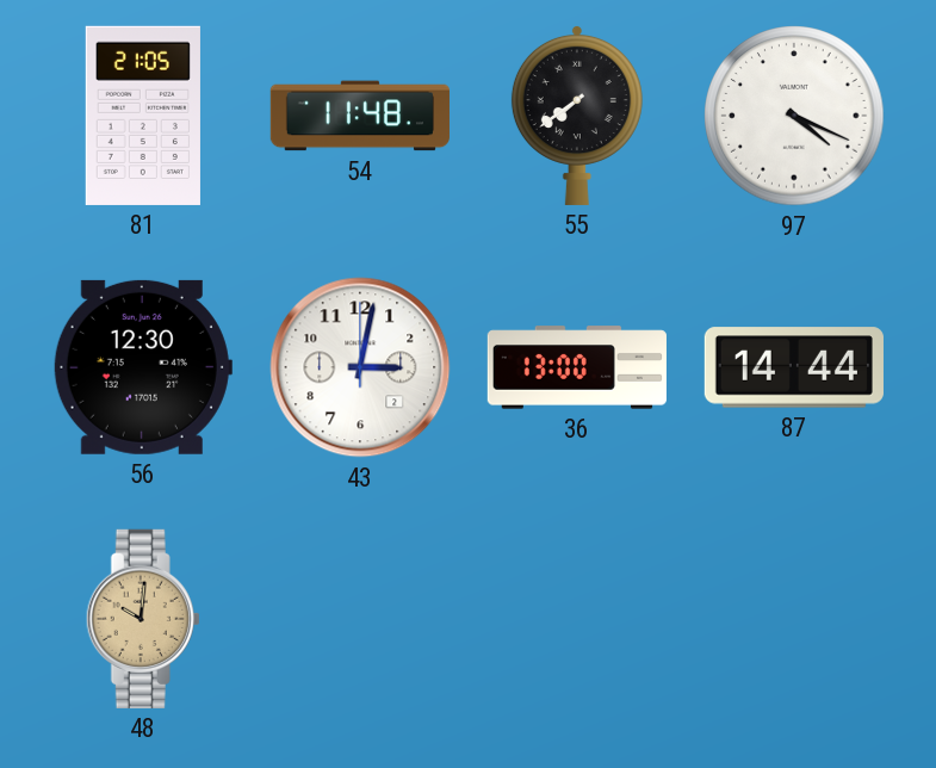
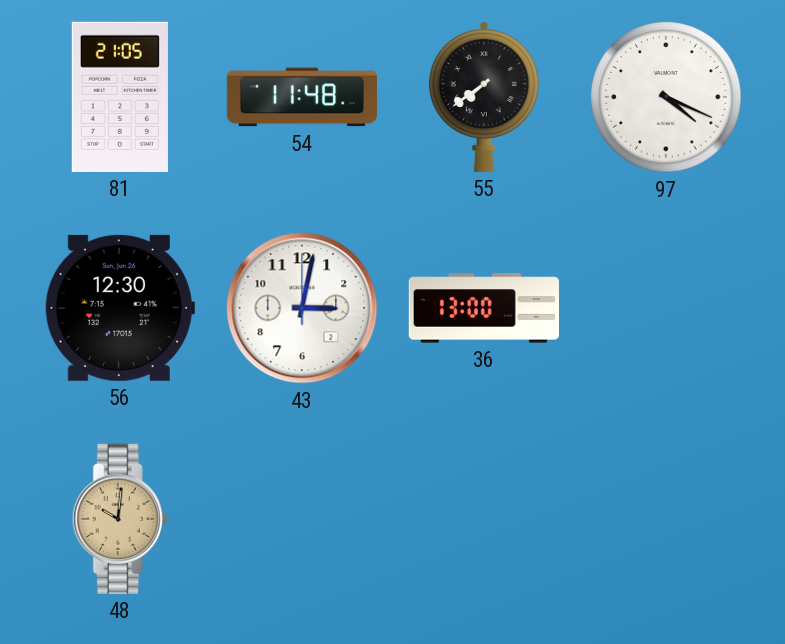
87: 14:44 -> none
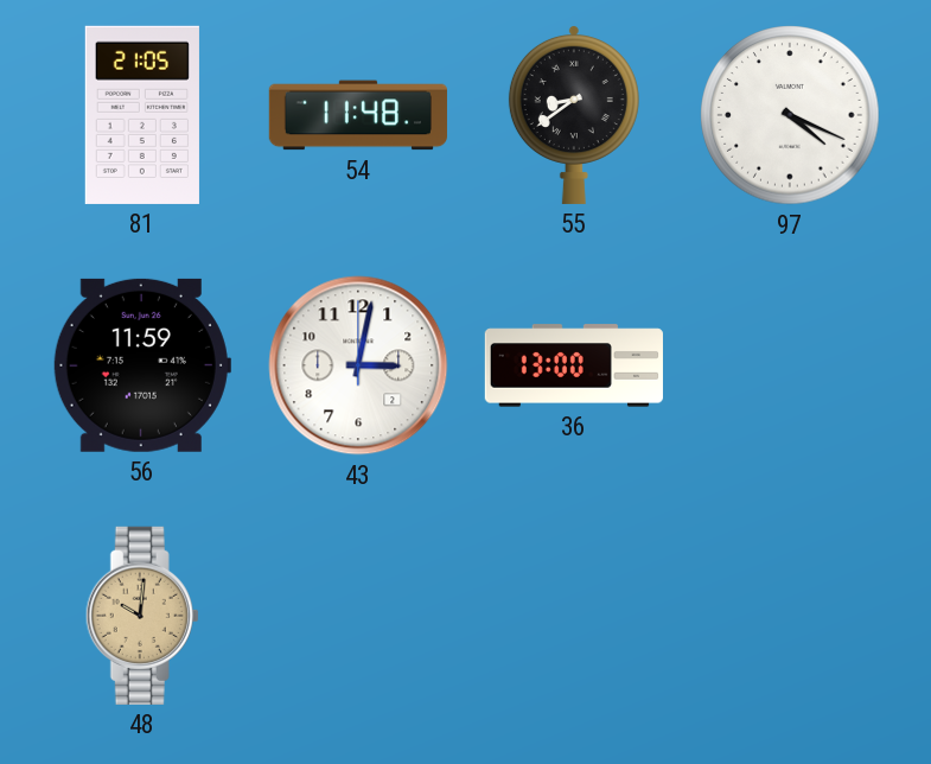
55: 7:39 -> 8:39
56: 12:30 -> 11:59
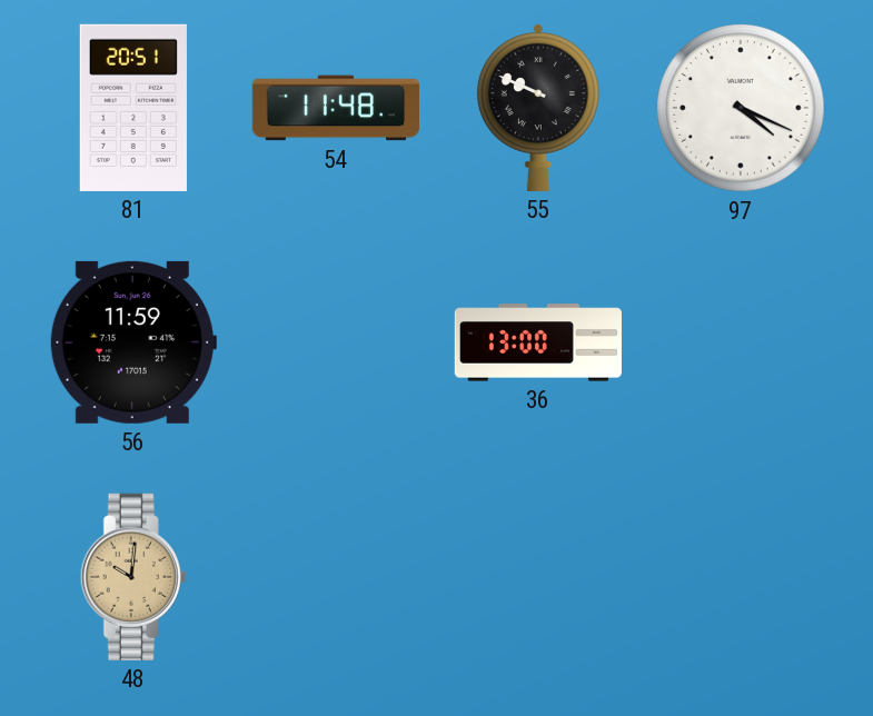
81: 21:05 -> 20:51
55: 8:39 -> 9:49
43: 3:02 -> none
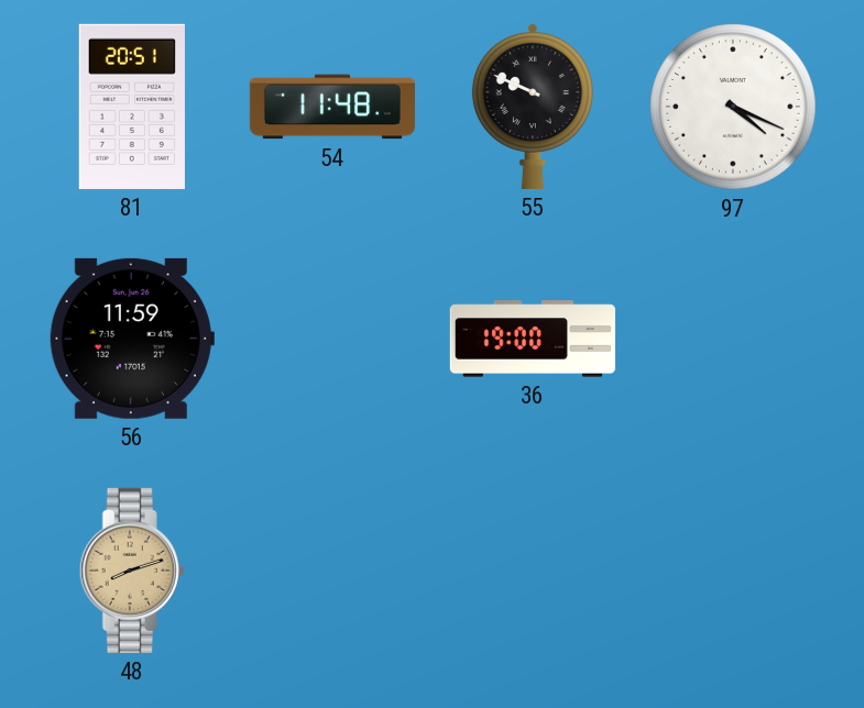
36: 13:00 -> 19:00
48: 10:01 -> 8:12
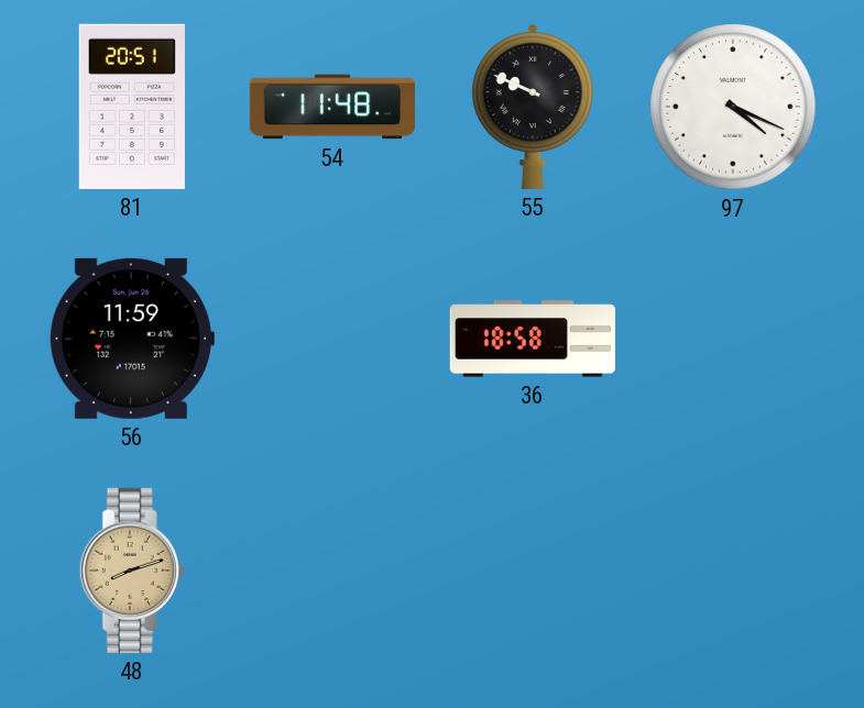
36: 19:00 -> 18:58
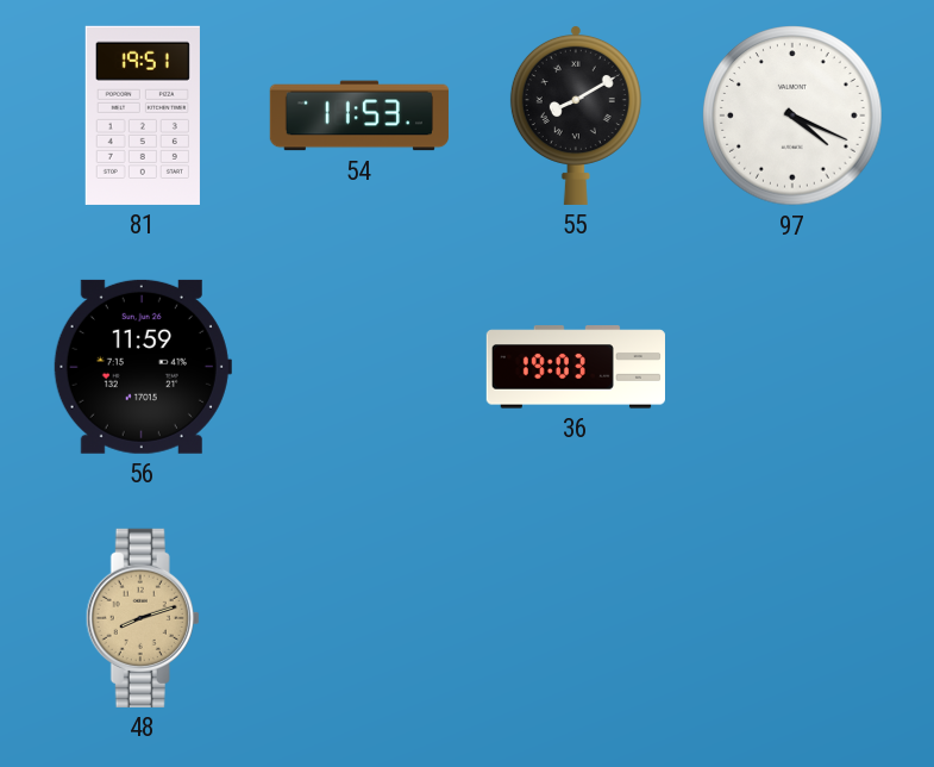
81: 20:51 -> 19:51
54: 11:48 -> 11:53
55: 9:49 -> 8:10
36: 18:58 -> 19:03
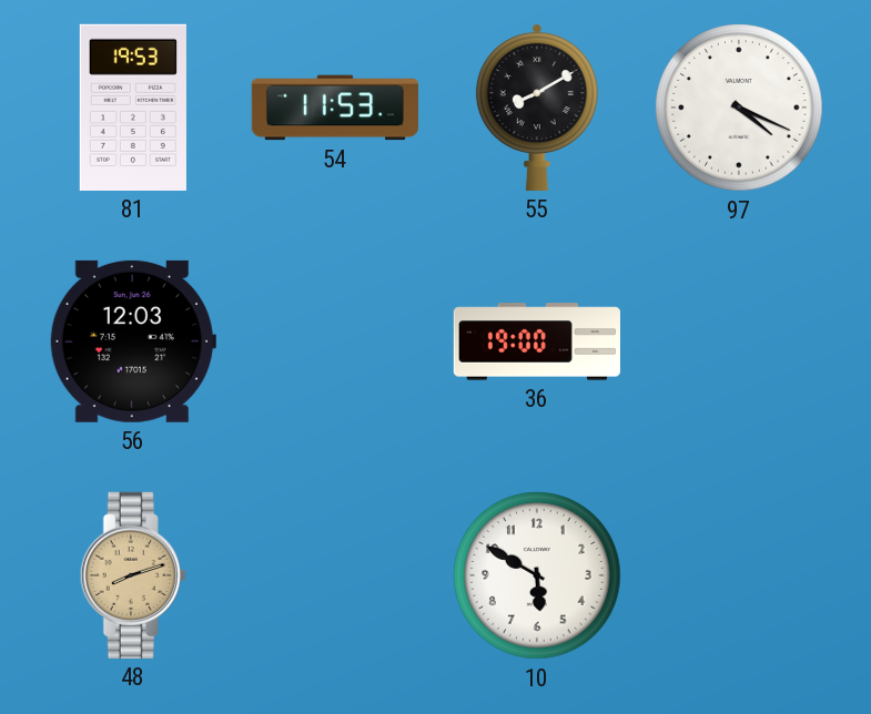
81: 19:51 -> 19:53
56: 11:59 -> 12:03
36: 19:03 -> 19:00
10: none -> 5:50
